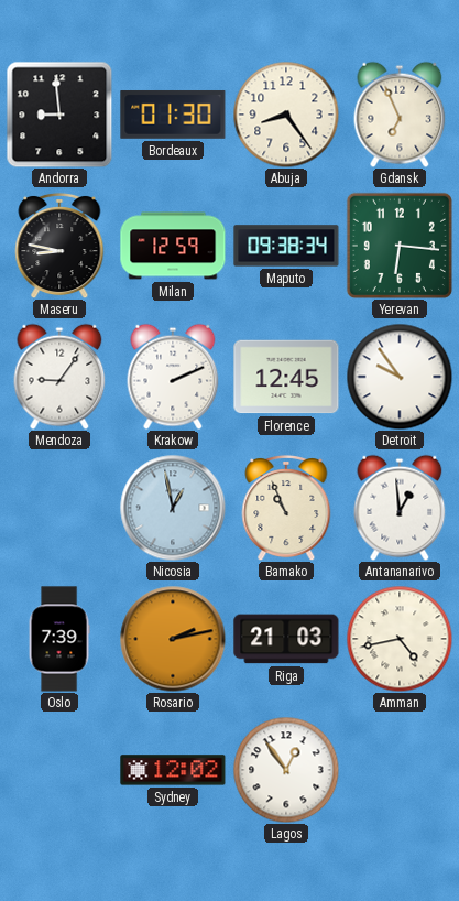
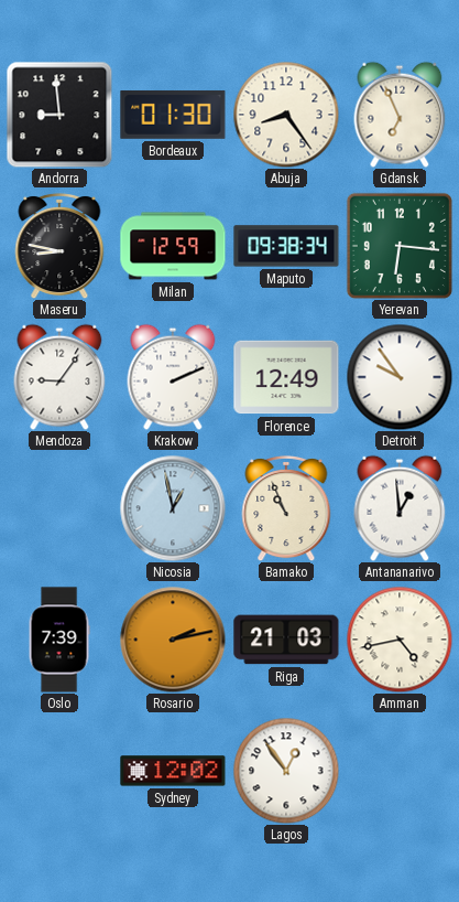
Florence: 12:45 -> 12:49
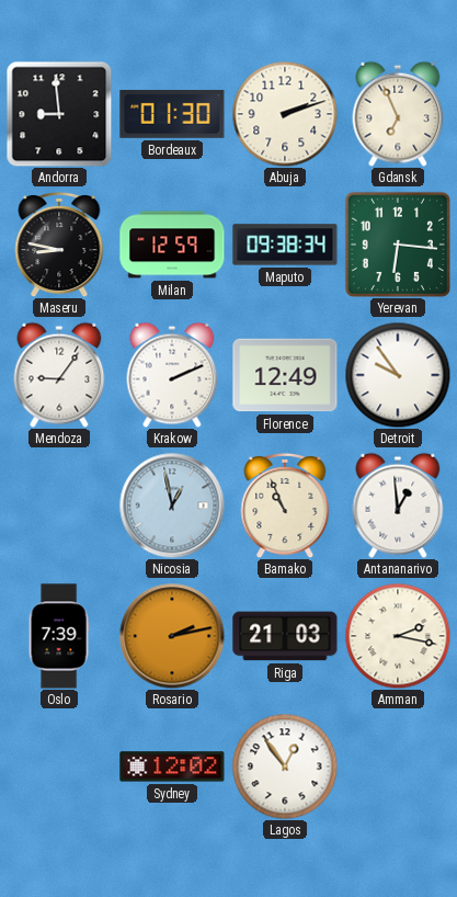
Abuja: 8:24 -> 2:12
Amman: 4:43 -> 2:17
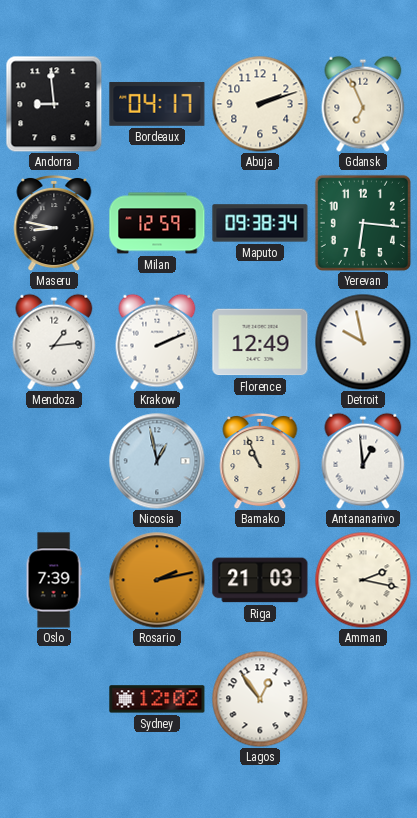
Bordeaux: 01:30 -> 04:17
Mendoza: 9:06 -> 1:14
Detroit: 9:54 -> 9:58
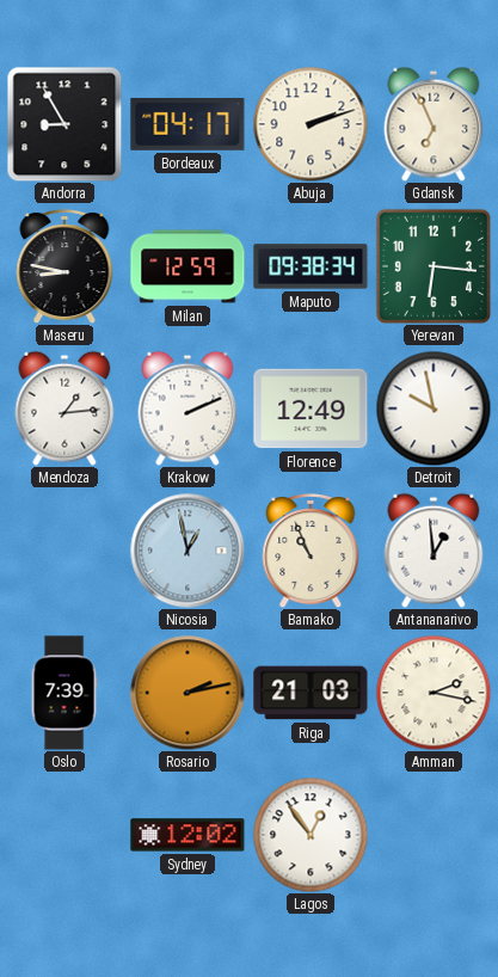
Andorra: 8:59 -> 8:55
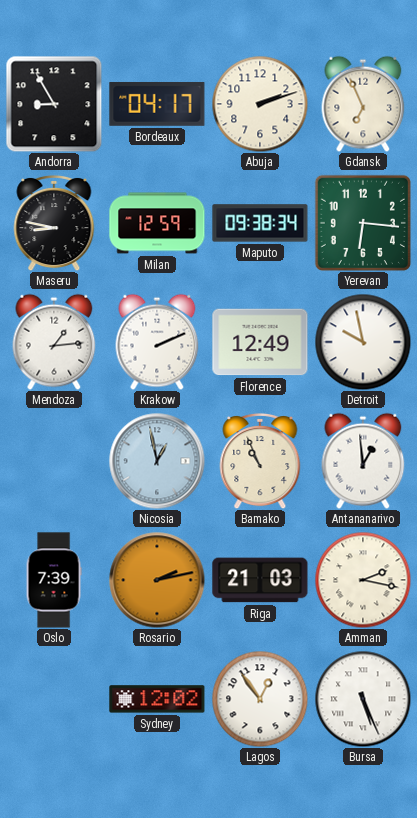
Bursa: none -> 5:26
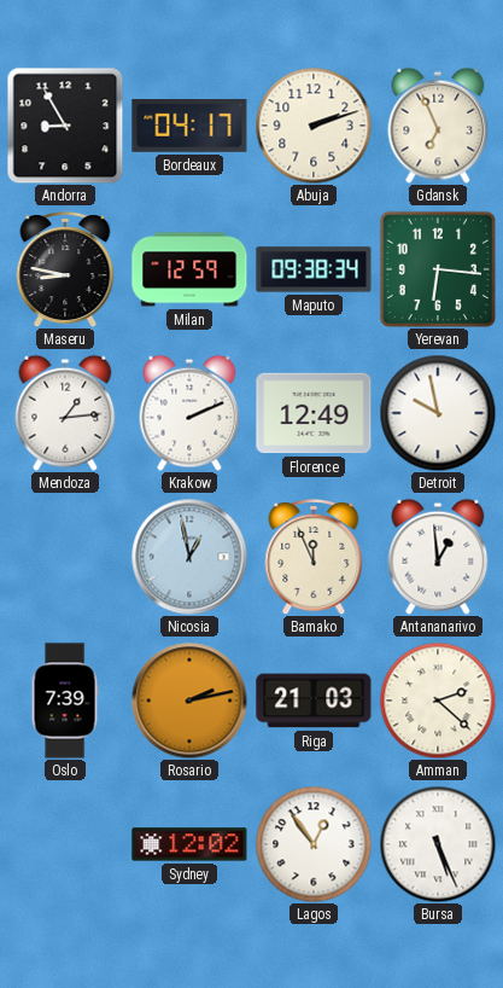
Bamako: 10:56 -> 11:56
Amman: 2:17 -> 2:22
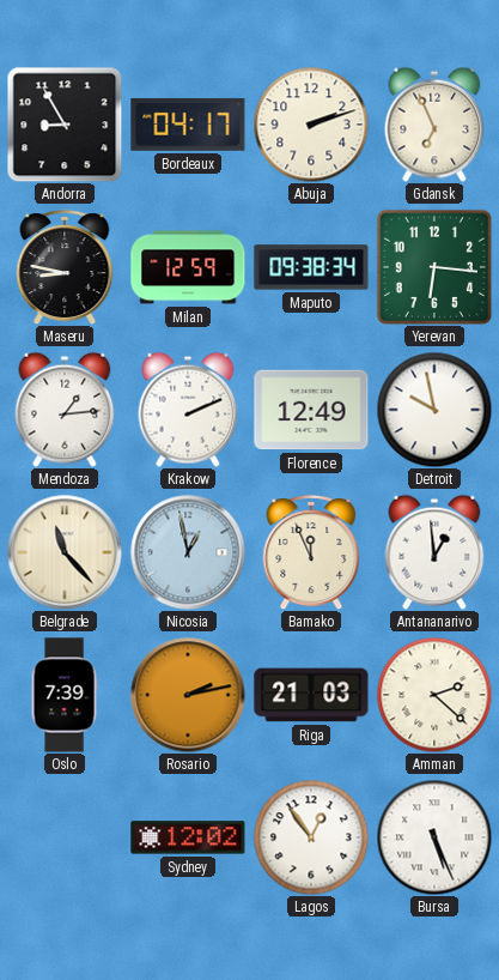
Belgrade: none -> 11:23
